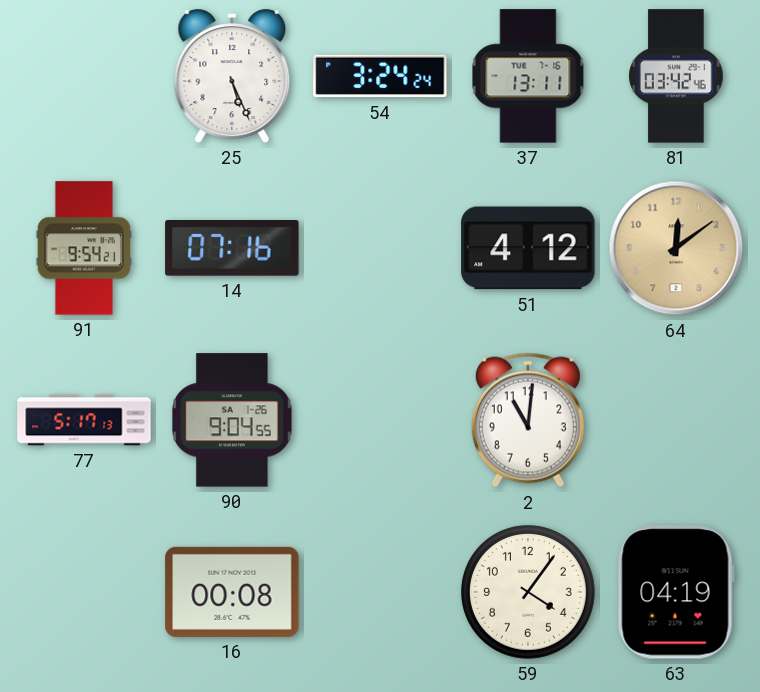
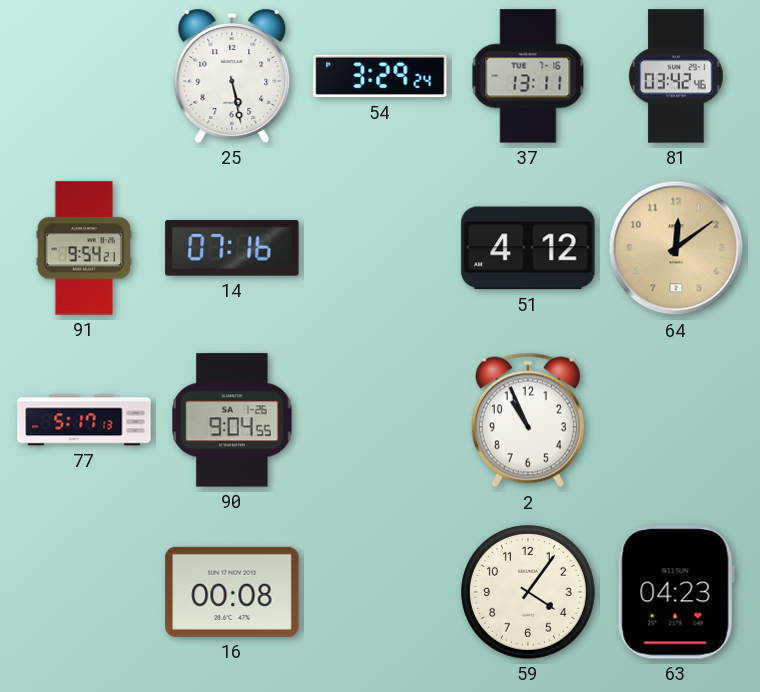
25: 5:26 -> 5:28
54: 3:24 -> 3:29
2: 11:01 -> 10:56
63: 04:19 -> 04:23
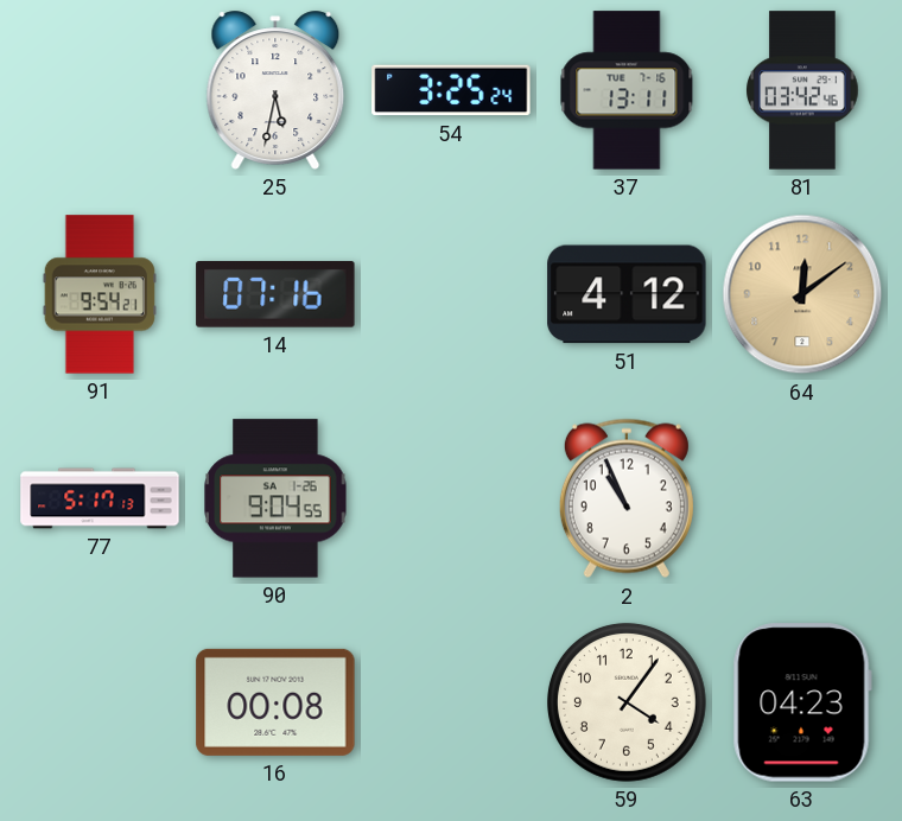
25: 5:28 -> 5:32
54: 3:29 -> 3:25
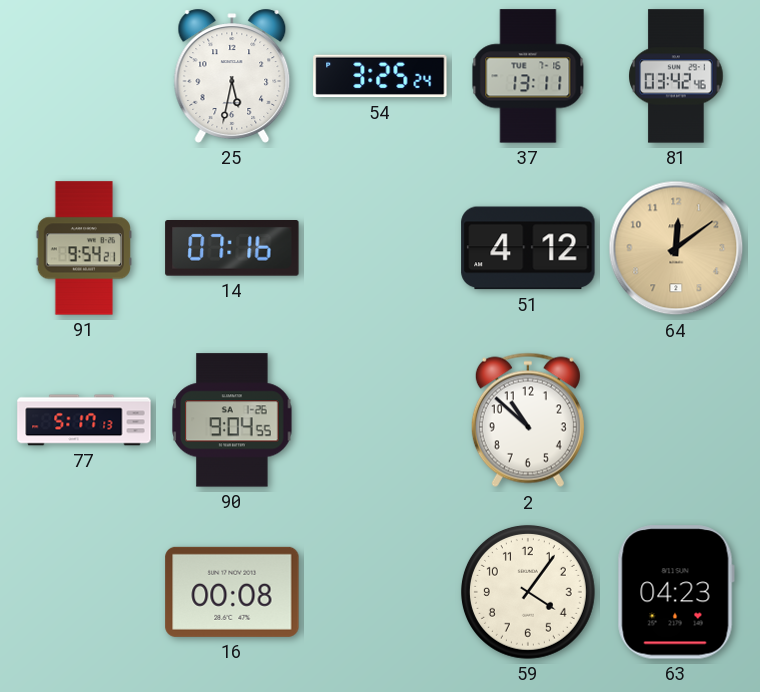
2: 10:56 -> 10:52
